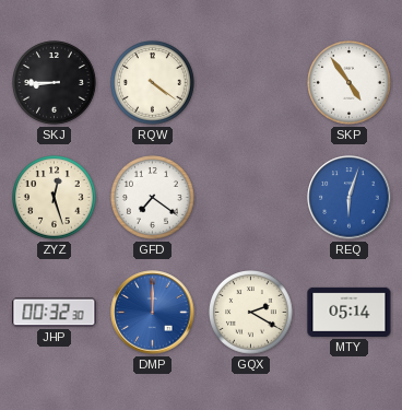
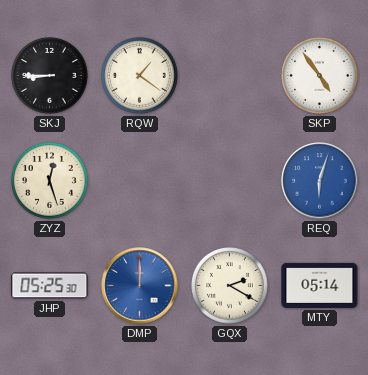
RQW: 4:21 -> 1:21
GFD: 7:21 -> none
JHP: 00:32 -> 05:25
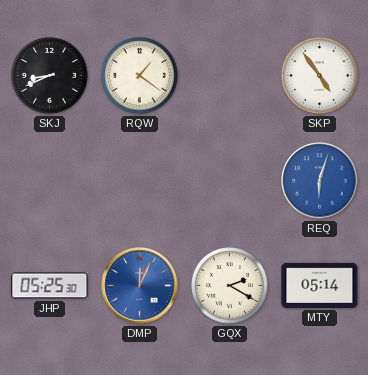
SKJ: 8:45 -> 8:41
ZYZ: 12:27 -> none
DMP: 12:00 -> 12:04
